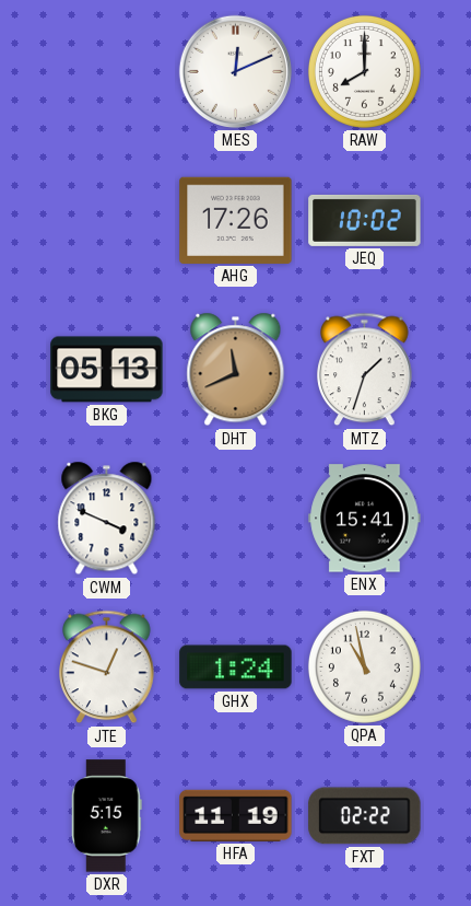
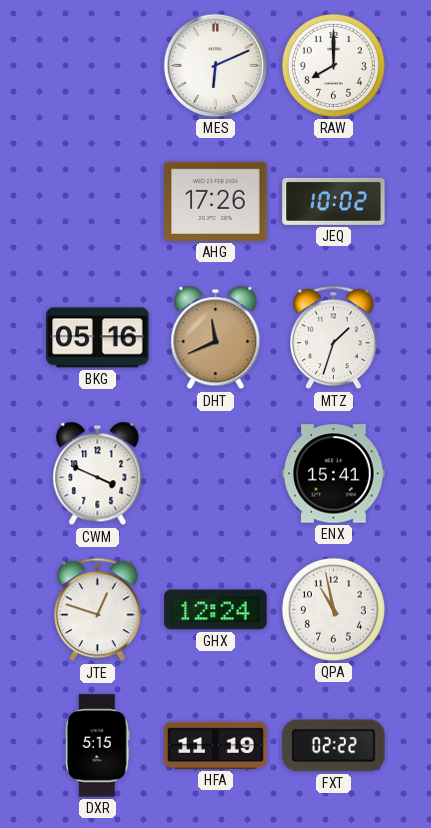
MES: 12:11 -> 6:11
BKG: 05:13 -> 05:16
GHX: 1:24 -> 12:24
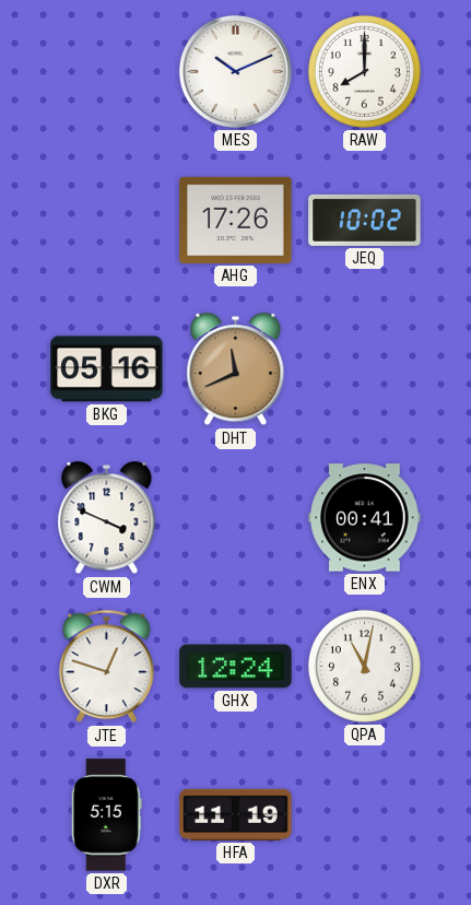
MES: 6:11 -> 10:11
MTZ: 1:33 -> none
ENX: 15:41 -> 00:41
QPA: 10:58 -> 11:02
FXT: 02:22 -> none
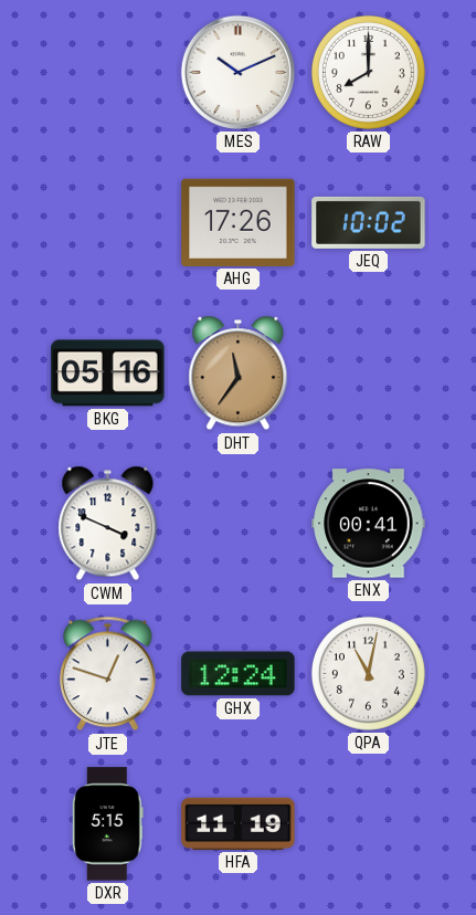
DHT: 11:41 -> 11:36
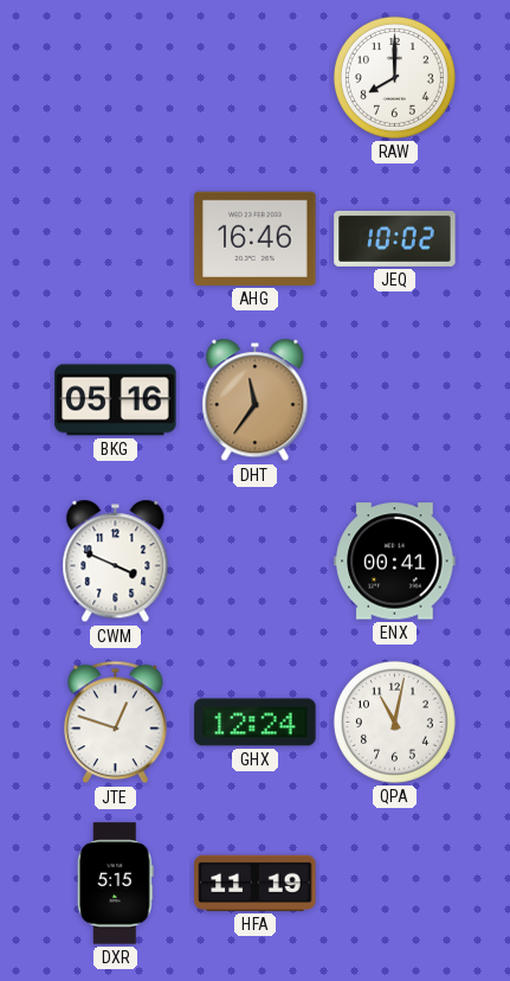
MES: 10:11 -> none
AHG: 17:26 -> 16:46
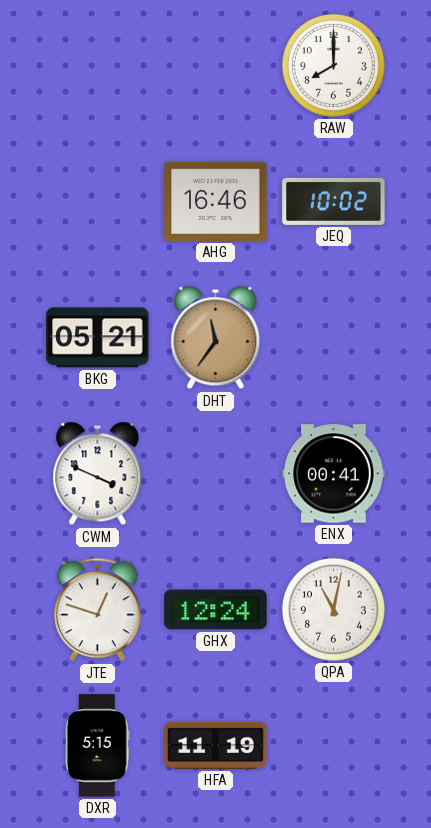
BKG: 05:16 -> 05:21
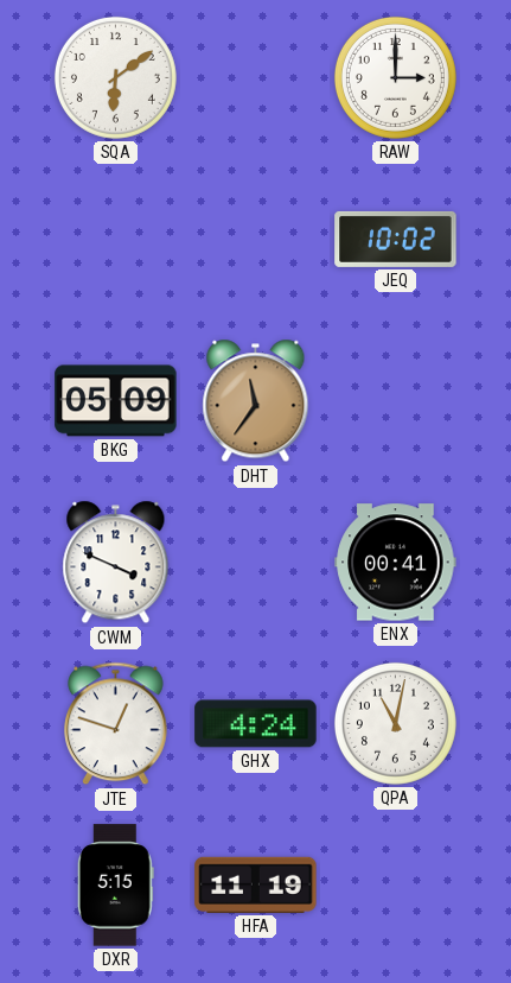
SQA: none -> 6:09
RAW: 8:00 -> 3:00
AHG: 16:46 -> none
BKG: 05:21 -> 05:09
GHX: 12:24 -> 4:24
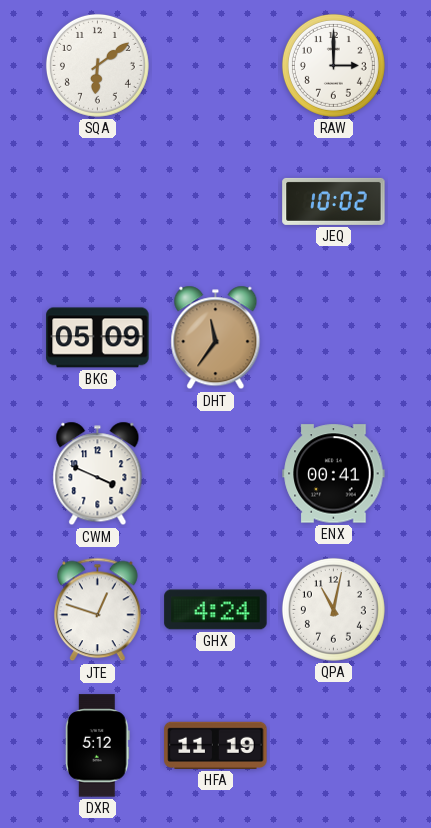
DXR: 5:15 -> 5:12
